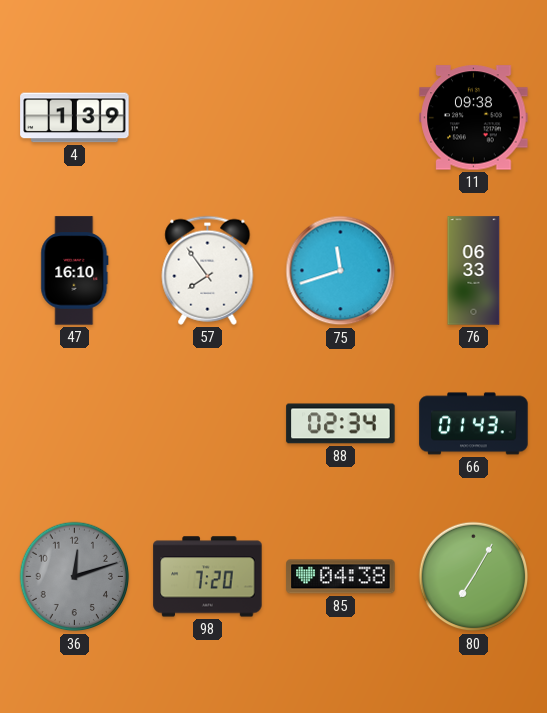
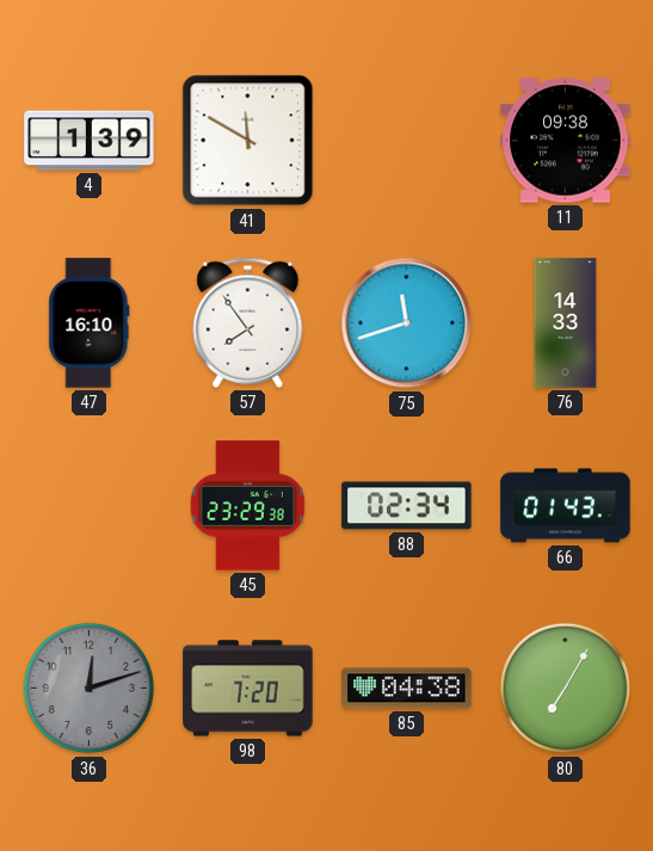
41: none -> 11:50
76: 06:33 -> 14:33
45: none -> 23:29
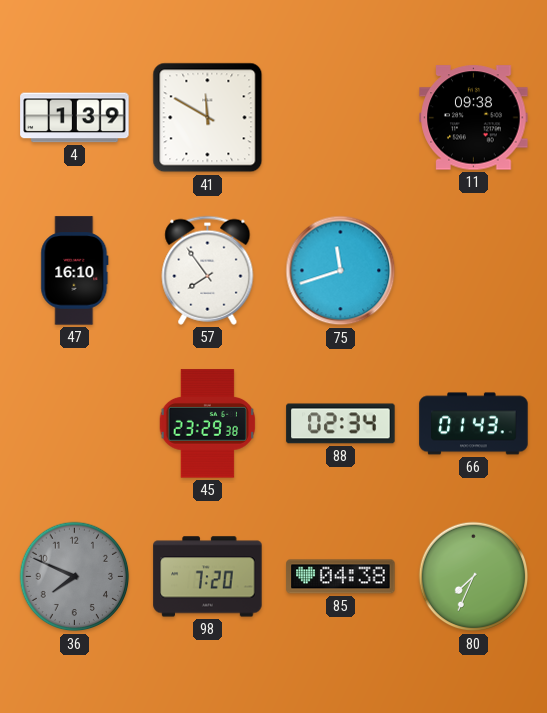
76: 14:33 -> none
36: 12:12 -> 7:49
80: 7:05 -> 7:34
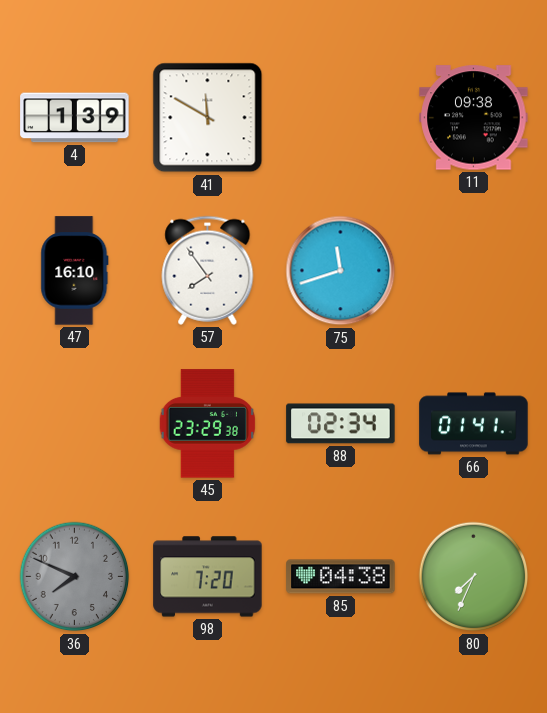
66: 01:43 -> 01:41
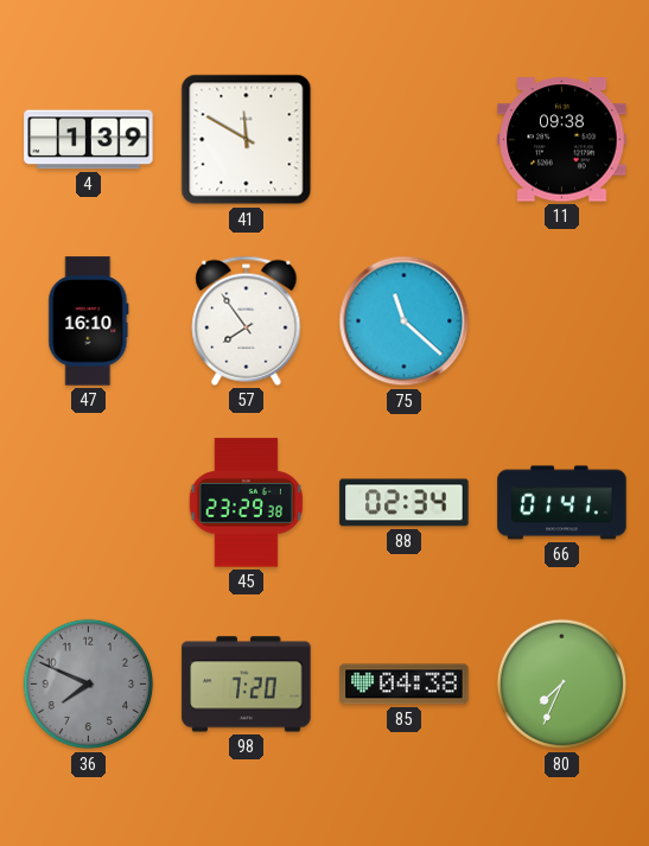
75: 11:42 -> 11:22
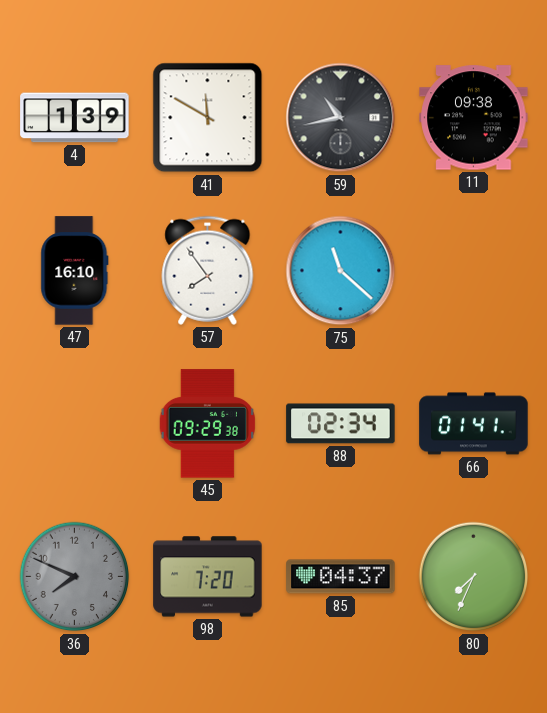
59: none -> 10:43
45: 23:29 -> 09:29
85: 04:38 -> 04:37
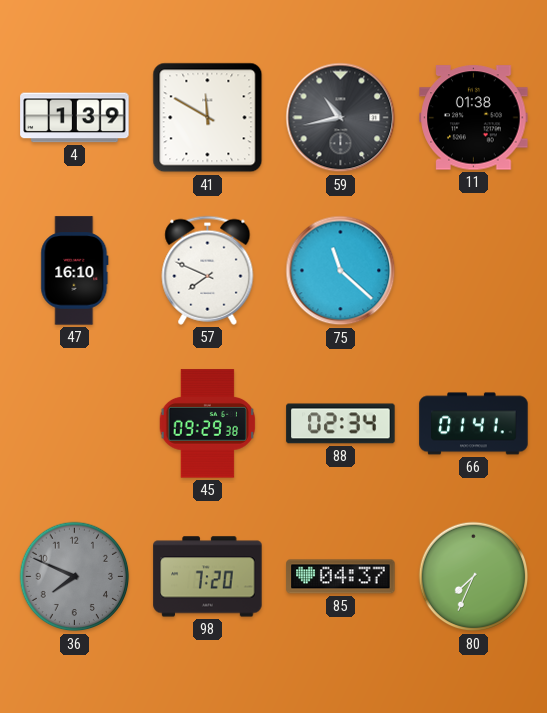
11: 09:38 -> 01:38
57: 7:54 -> 7:49
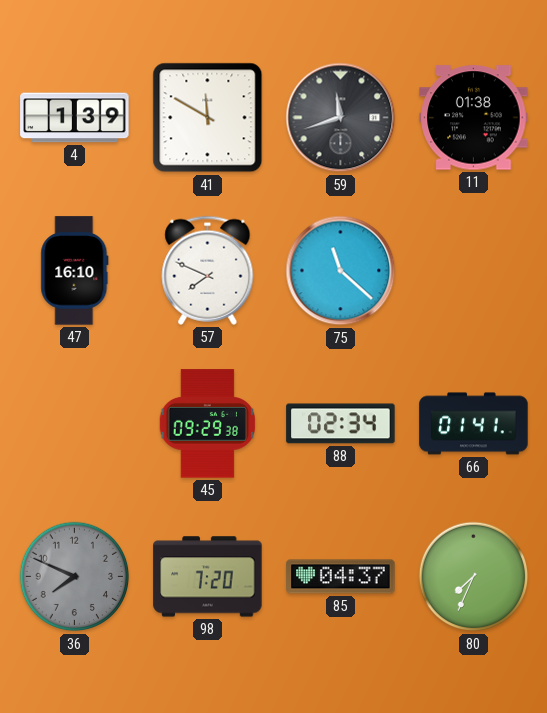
59: 10:43 -> 11:42
